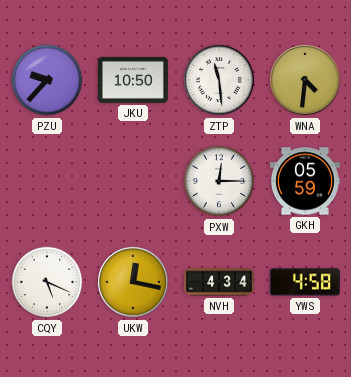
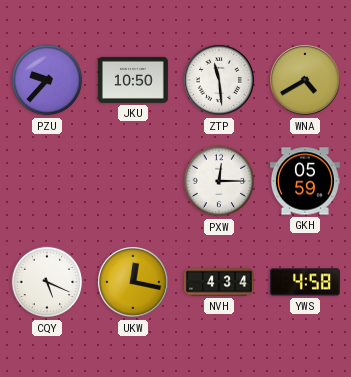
WNA: 4:31 -> 4:40
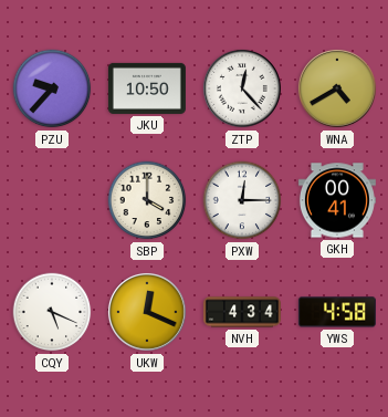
ZTP: 11:29 -> 12:23
SBP: none -> 4:00
GKH: 05:59 -> 00:41
UKW: 12:17 -> 12:19
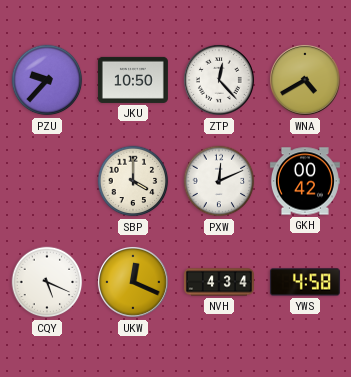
PXW: 12:15 -> 12:11
GKH: 00:41 -> 00:42
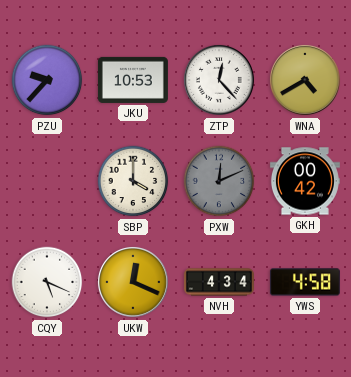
JKU: 10:50 -> 10:53
PXW dial: white -> grey
